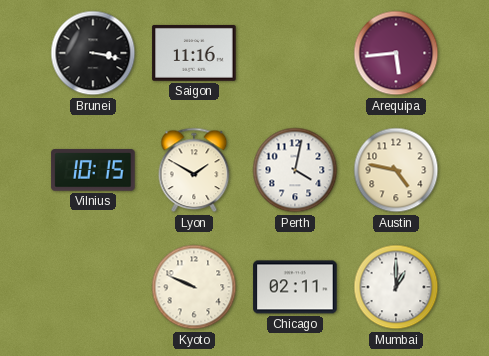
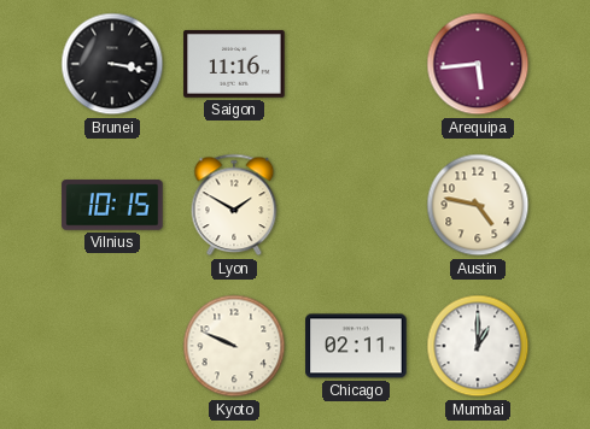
Perth: 4:02 -> none
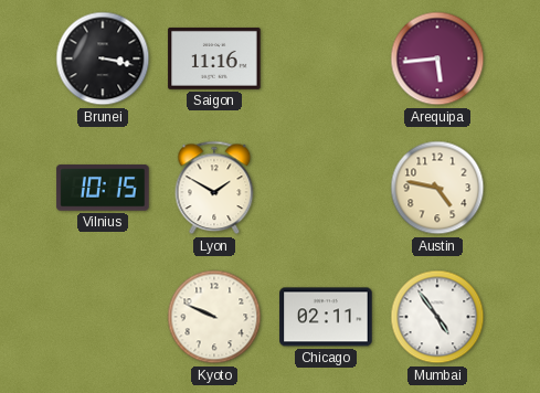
Mumbai: 1:00 -> 4:54
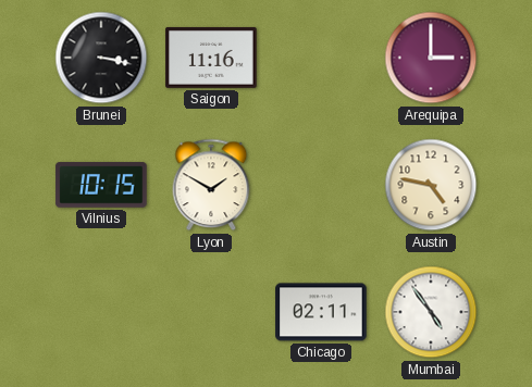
Arequipa: 5:44 -> 3:00
Kyoto: 9:49 -> none
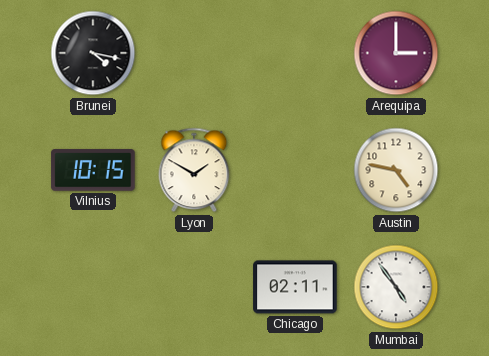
Brunei: 3:17 -> 4:17
Saigon: 11:16 -> none
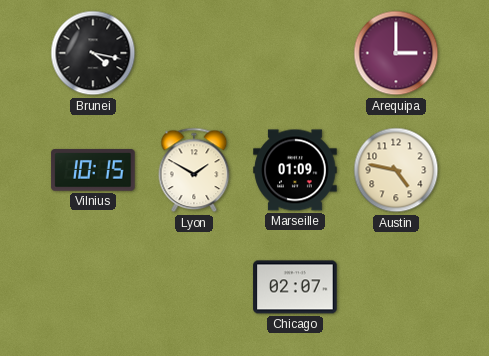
Marseille: none -> 01:09
Chicago: 02:11 -> 02:07
Mumbai: 4:54 -> none
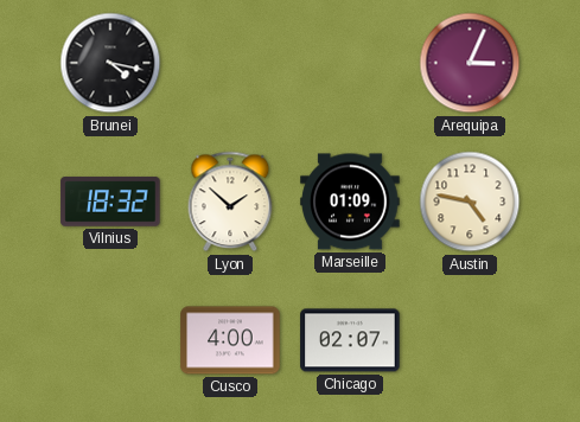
Arequipa: 3:00 -> 3:04
Vilnius: 10:15 -> 18:32
Lyon: 1:50 -> 1:52
Cusco: none -> 4:00
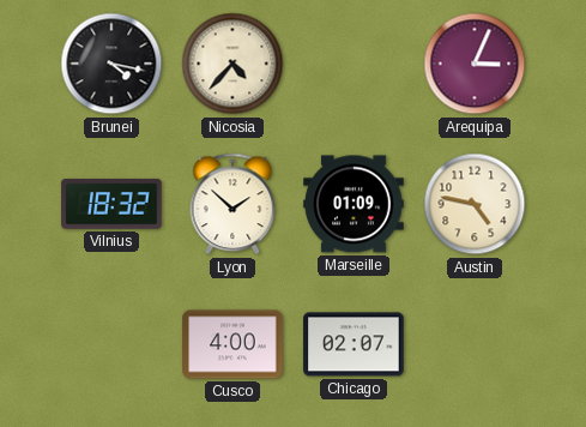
Nicosia: none -> 4:37
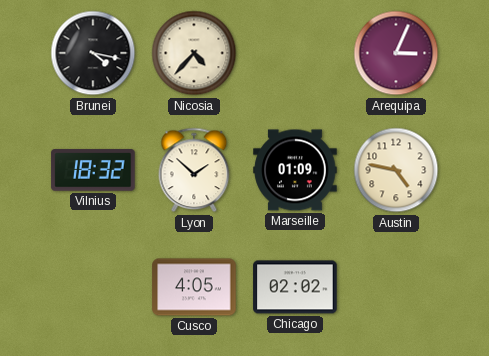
Cusco: 4:00 -> 4:05
Chicago: 02:07 -> 02:02
